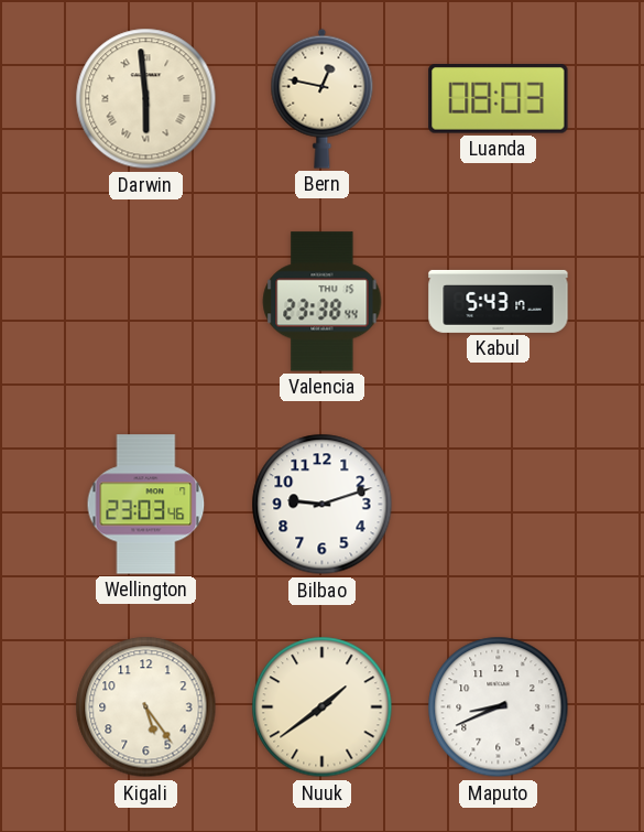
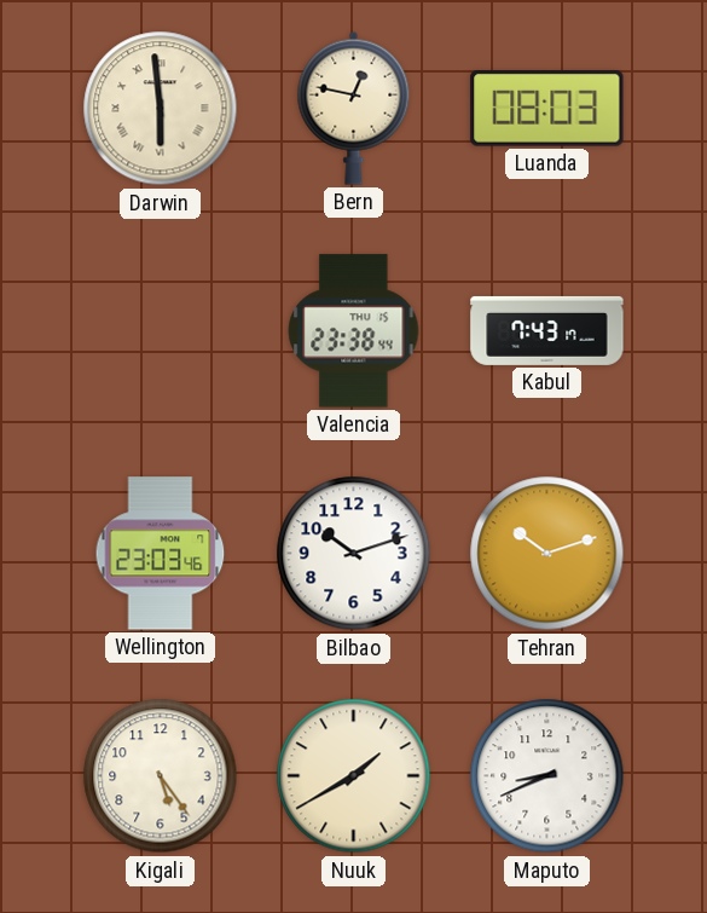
Kabul: 5:43 -> 7:43
Bilbao: 9:12 -> 10:12
Tehran: none -> 10:12
Nuuk: 1:39 -> 1:40
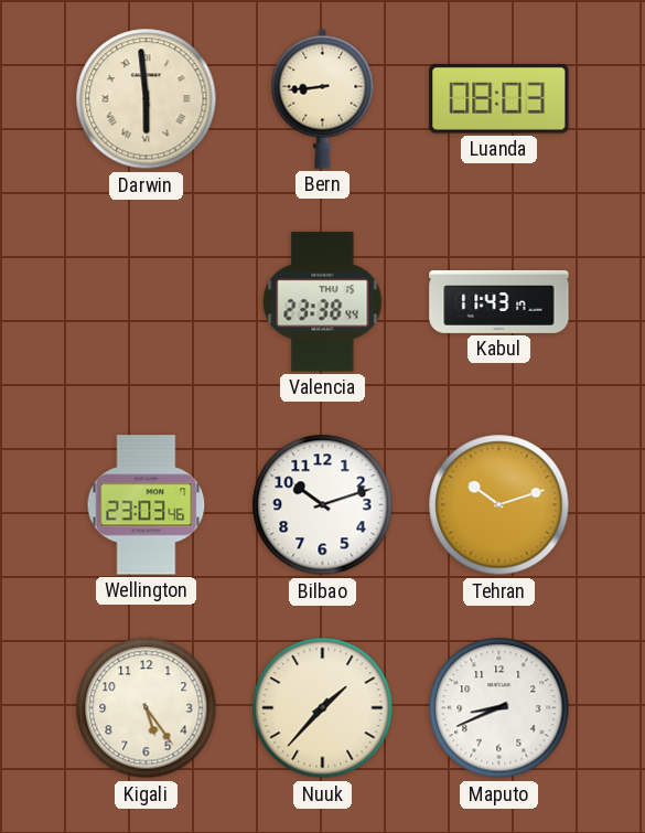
Bern: 12:47 -> 8:44
Kabul: 7:43 -> 11:43
Nuuk: 1:40 -> 1:37
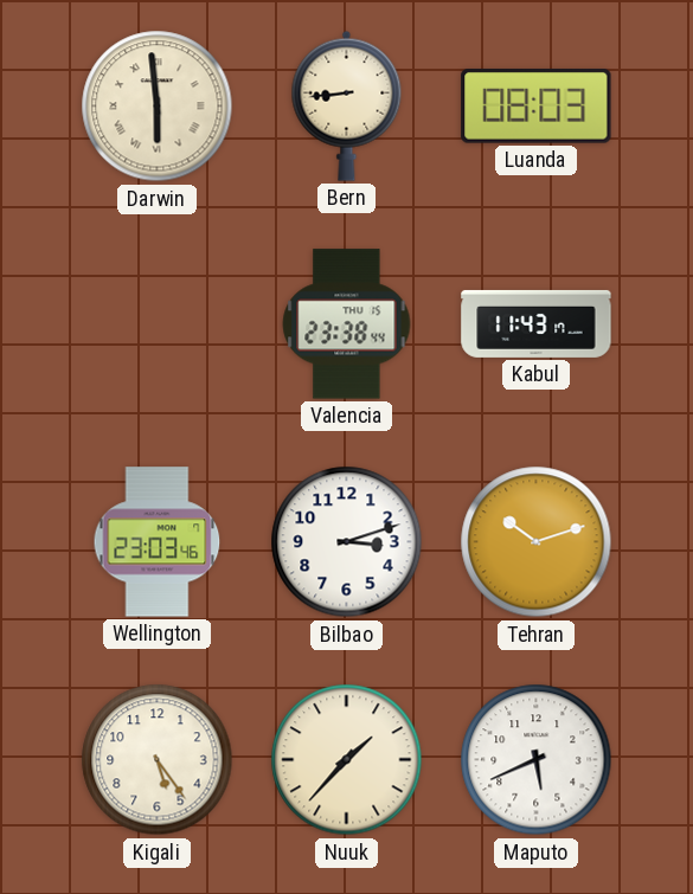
Bilbao: 10:12 -> 3:12
Maputo: 8:41 -> 5:41
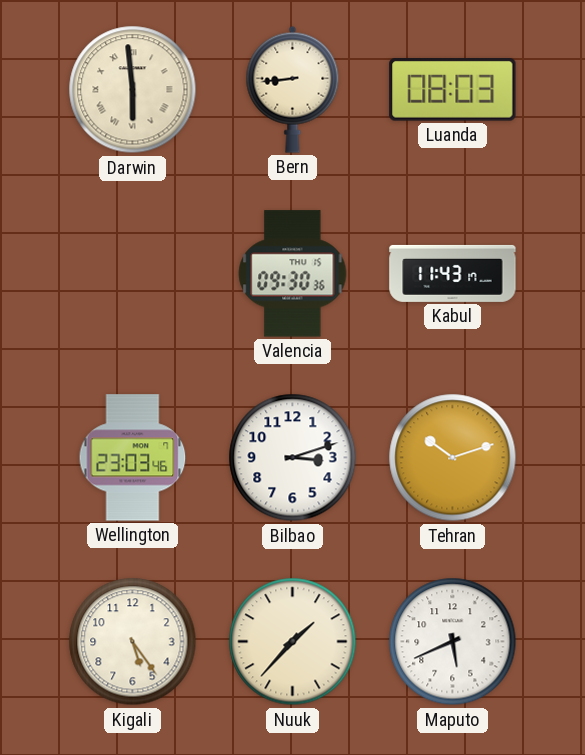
Valencia: 23:38 -> 09:30
